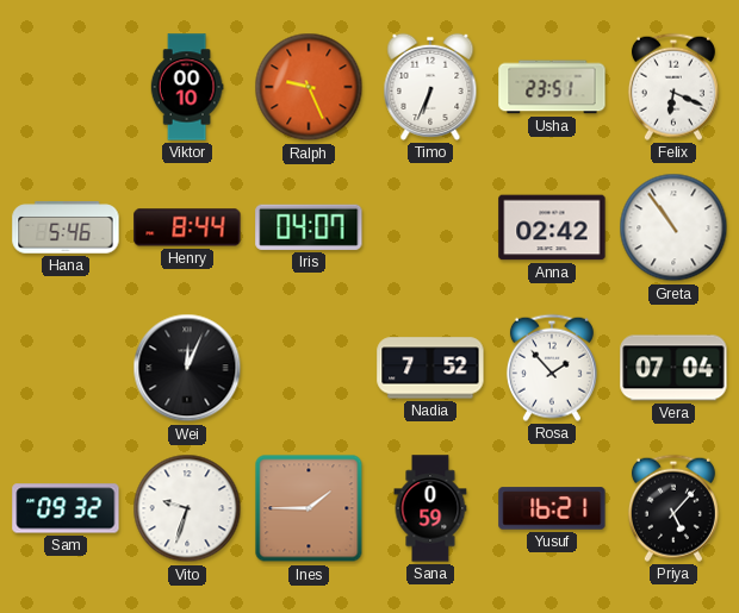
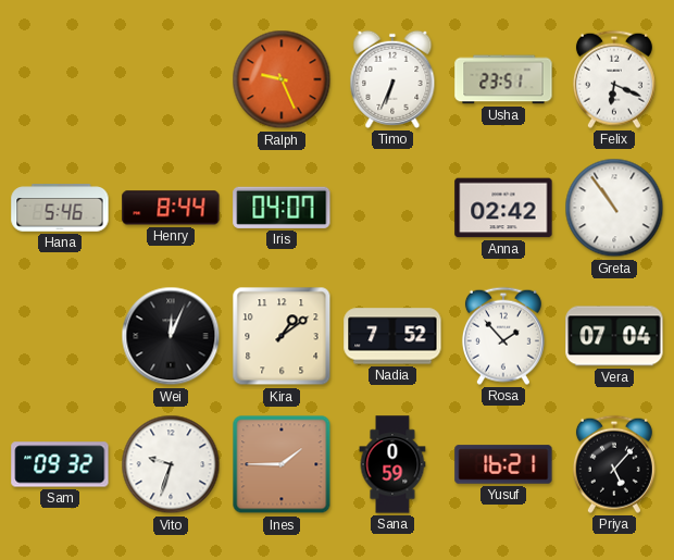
Viktor: 00:10 -> none
Kira: none -> 1:09
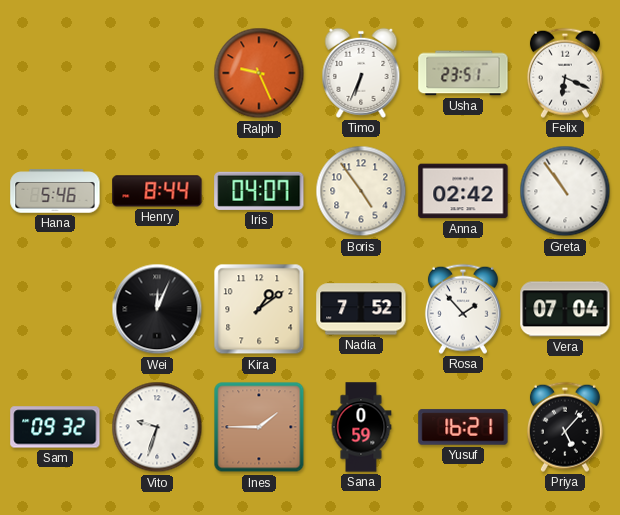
Boris: none -> 4:54
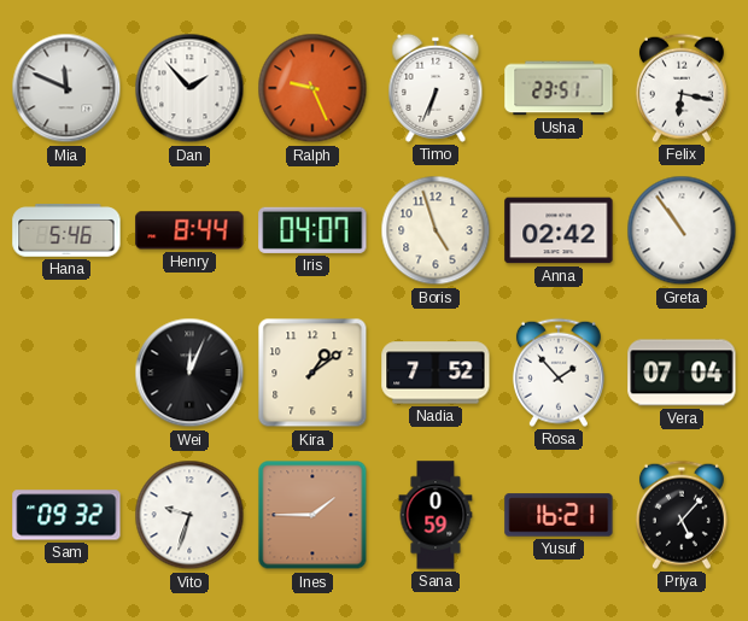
Mia: none -> 11:49
Dan: none -> 1:53
Felix: 6:19 -> 6:17
Boris: 4:54 -> 4:57
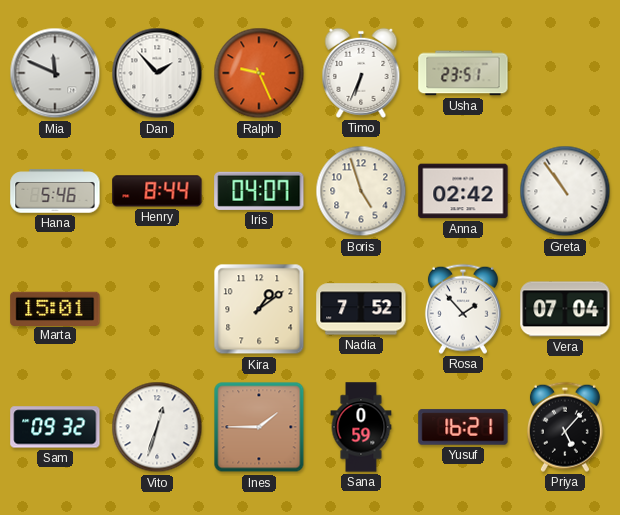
Felix: 6:17 -> none
Marta: none -> 15:01
Wei: 12:04 -> none
Vito: 9:33 -> 12:33
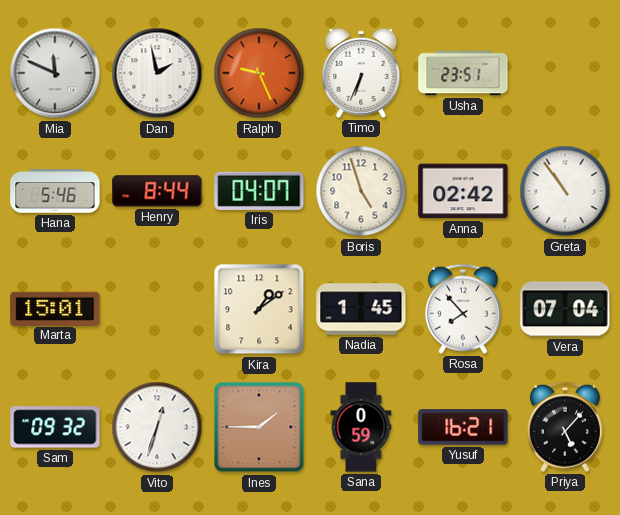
Dan: 1:53 -> 1:58
Nadia: 7:52 -> 1:45
Rosa: 1:53 -> 7:53
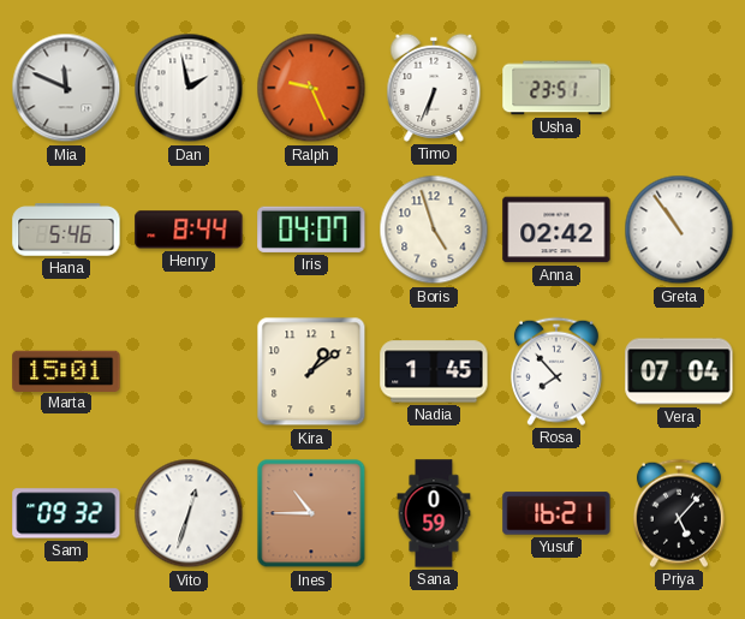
Ines: 1:45 -> 10:45
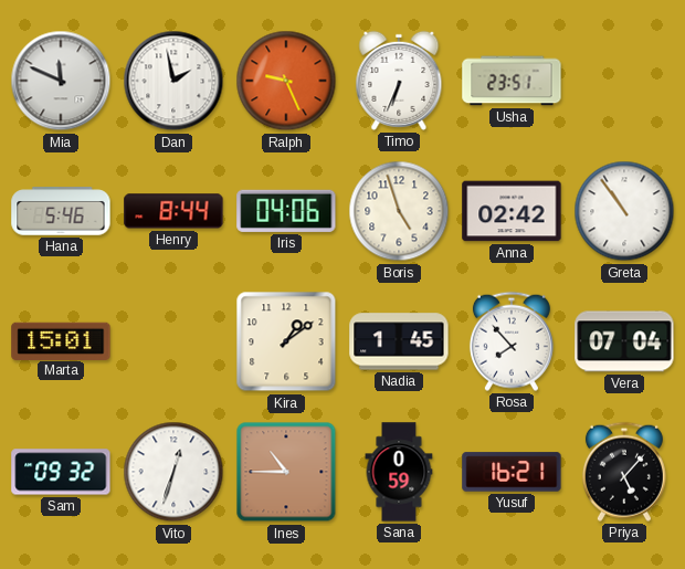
Iris: 04:07 -> 04:06
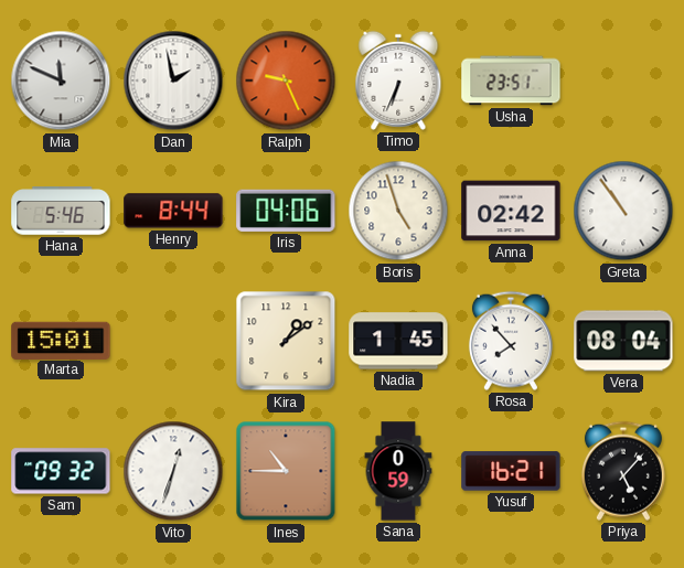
Vera: 07:04 -> 08:04
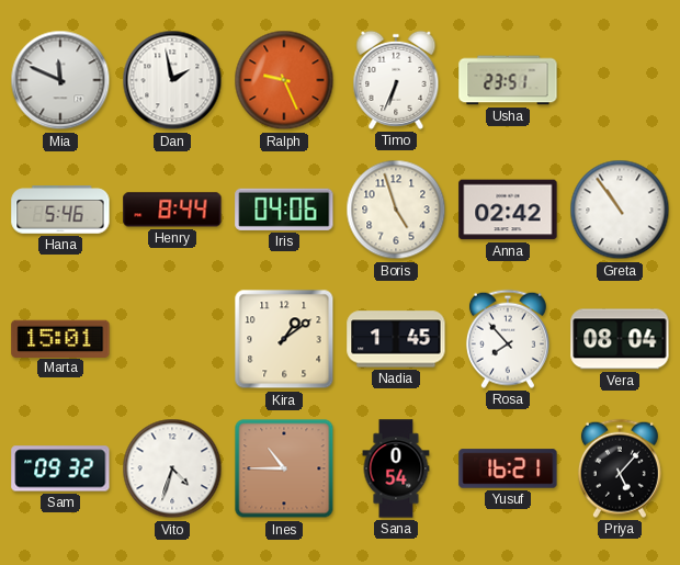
Vito: 12:33 -> 4:33
Sana: 0:59 -> 0:54
